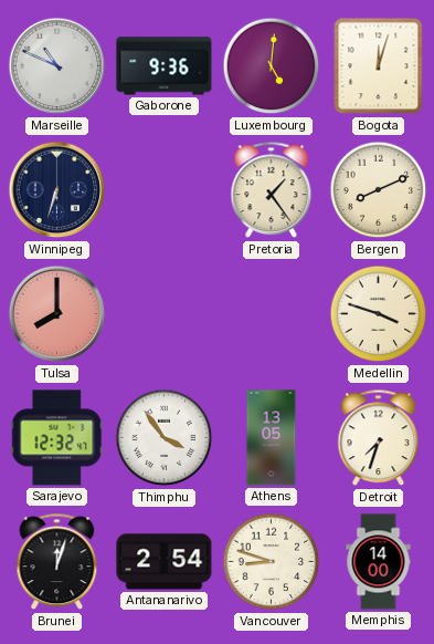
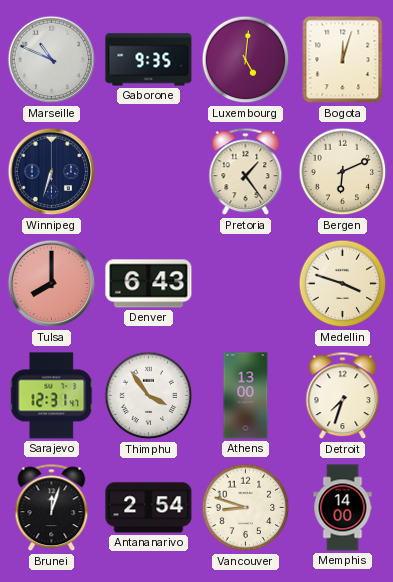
Gaborone: 9:36 -> 9:35
Bergen: 8:11 -> 6:11
Denver: none -> 6:43
Sarajevo: 12:32 -> 12:31
Athens: 13:05 -> 13:00
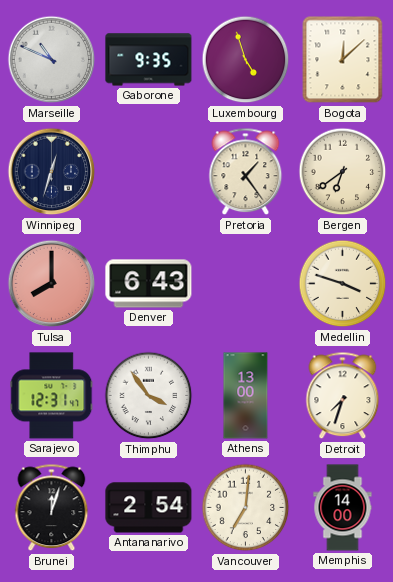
Luxembourg: 5:01 -> 4:57
Bogota: 12:03 -> 12:08
Winnipeg: 6:33 -> 12:33
Bergen: 6:11 -> 6:39
Vancouver: 8:48 -> 7:01
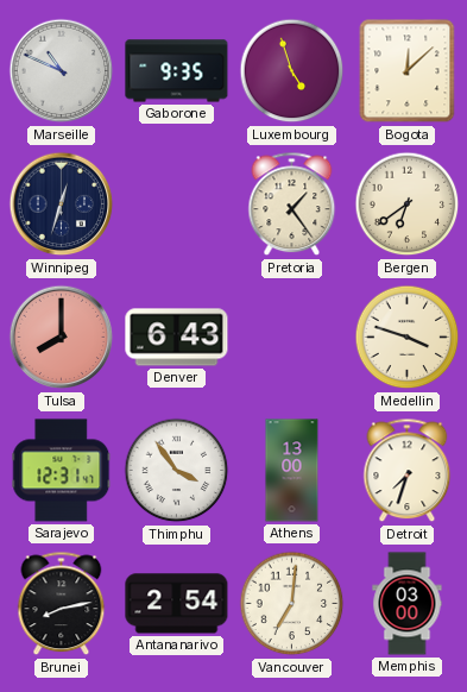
Brunei: 12:03 -> 8:13
Memphis: 14:00 -> 03:00
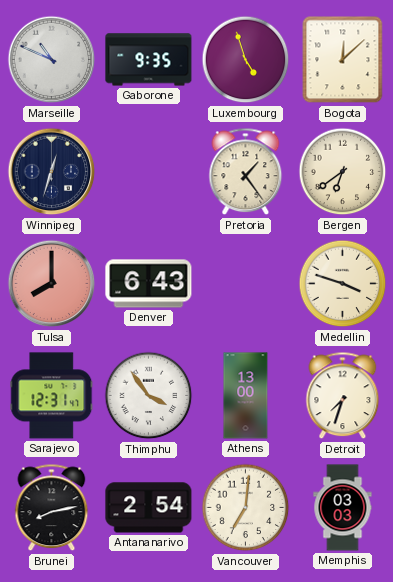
Memphis: 03:00 -> 03:03
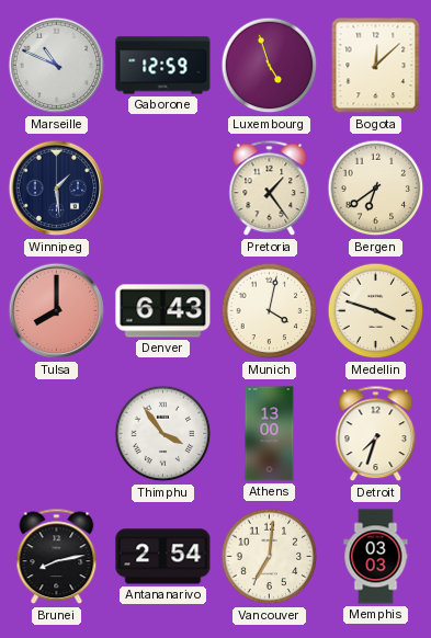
Gaborone: 9:35 -> 12:59
Winnipeg: 12:33 -> 1:29
Munich: none -> 4:02
Sarajevo: 12:31 -> none
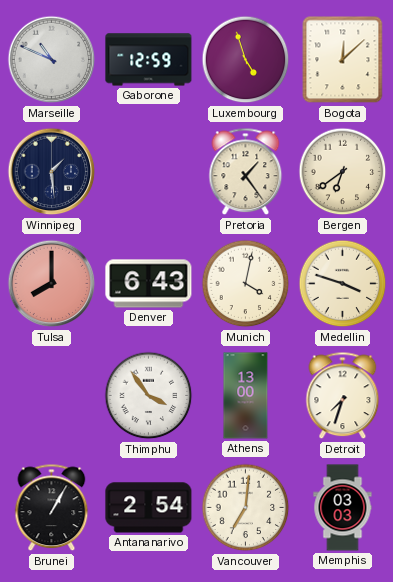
Brunei: 8:13 -> 1:05
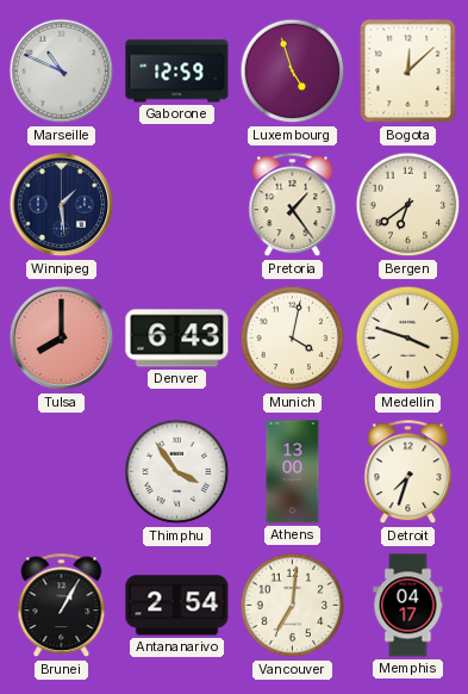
Memphis: 03:03 -> 04:17
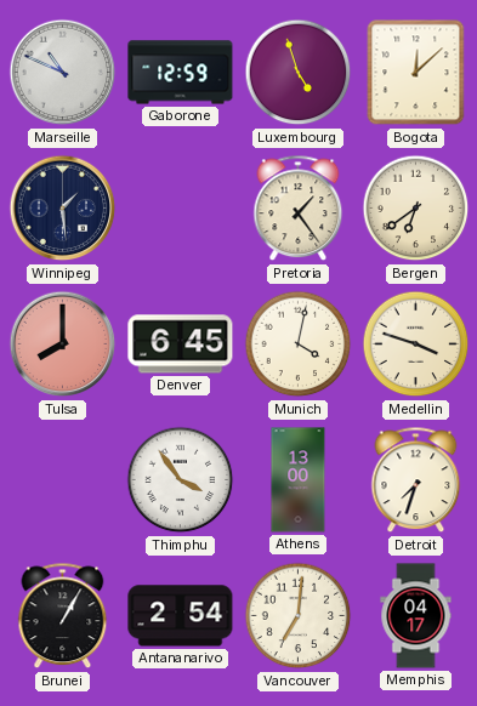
Denver: 6:43 -> 6:45
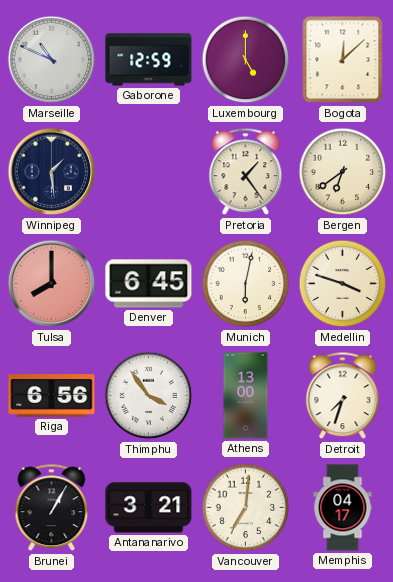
Luxembourg: 4:57 -> 5:00
Munich: 4:02 -> 6:02
Riga: none -> 6:56
Antananarivo: 2:54 -> 3:21
